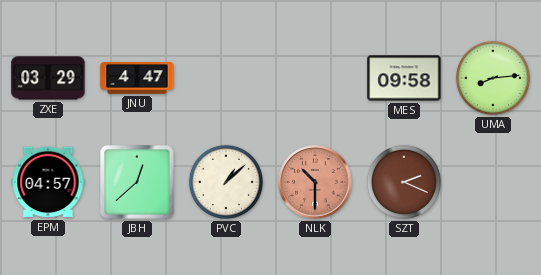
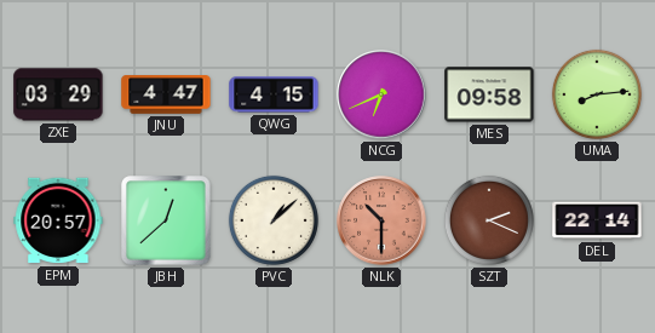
QWG: none -> 4:15
NCG: none -> 6:41
EPM: 04:57 -> 20:57
DEL: none -> 22:14
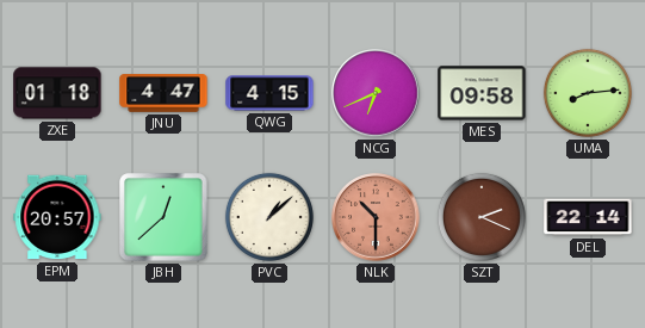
ZXE: 03:29 -> 01:18
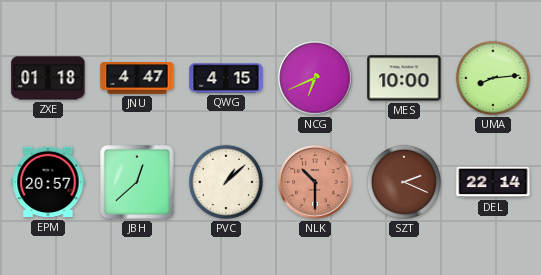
MES: 09:58 -> 10:00
